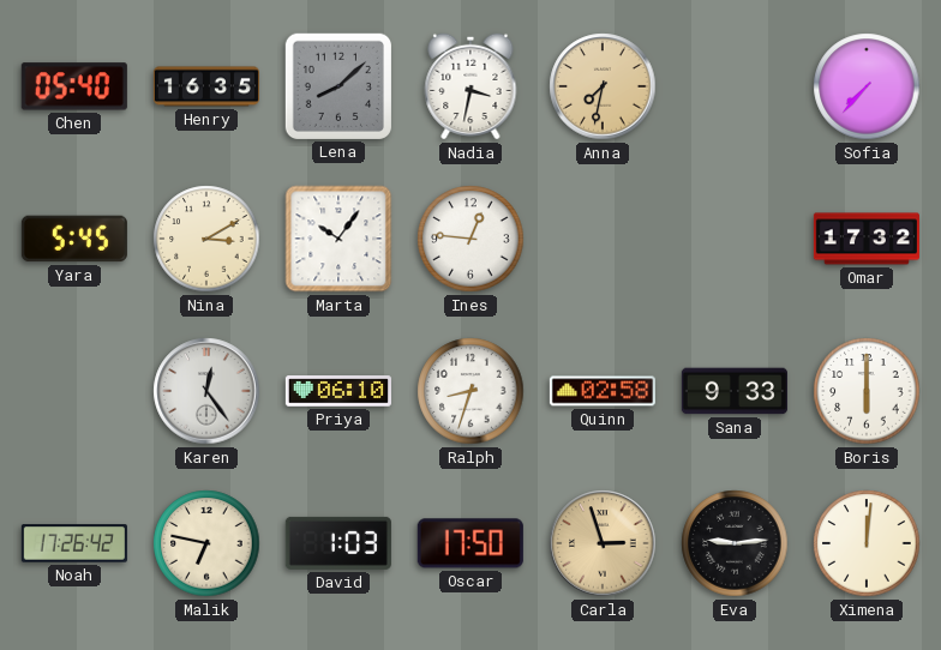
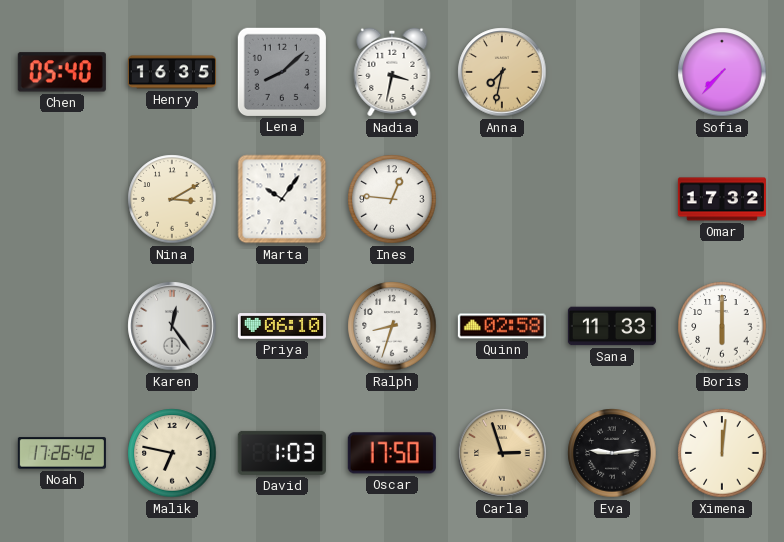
Yara: 5:45 -> none
Sana: 9:33 -> 11:33
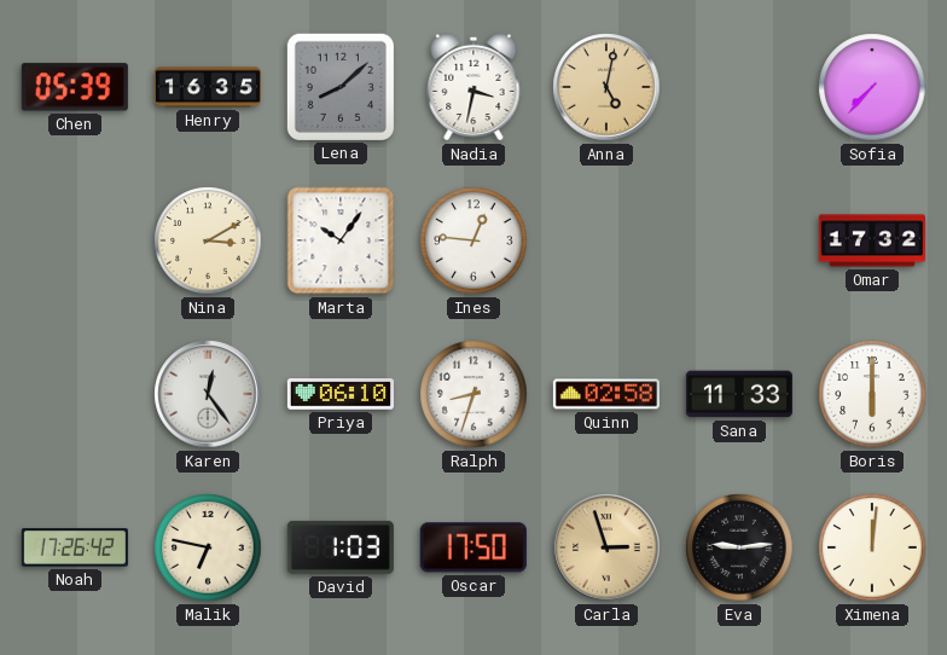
Chen: 05:40 -> 05:39
Anna: 7:32 -> 5:02
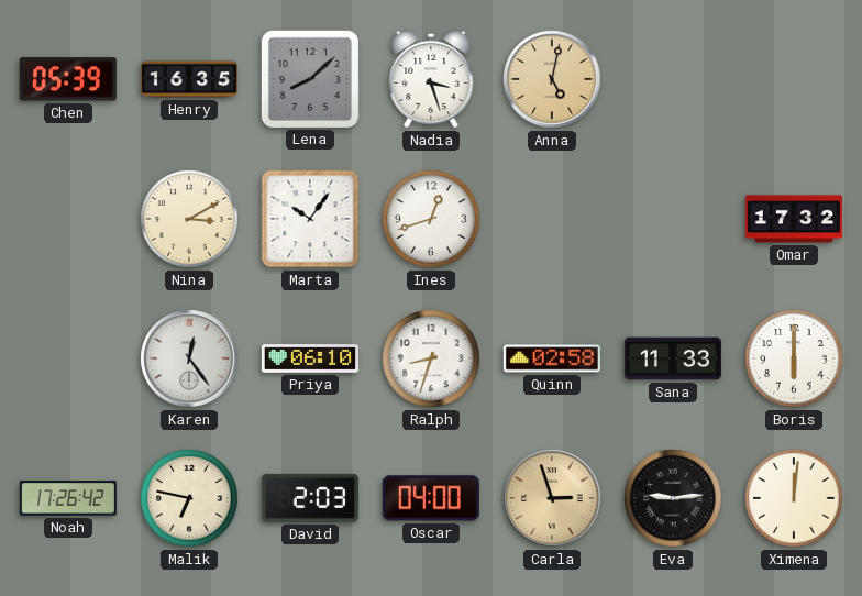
Nadia: 3:32 -> 3:27
Sofia: 7:37 -> none
Ines: 12:46 -> 12:42
David: 1:03 -> 2:03
Oscar: 17:50 -> 04:00
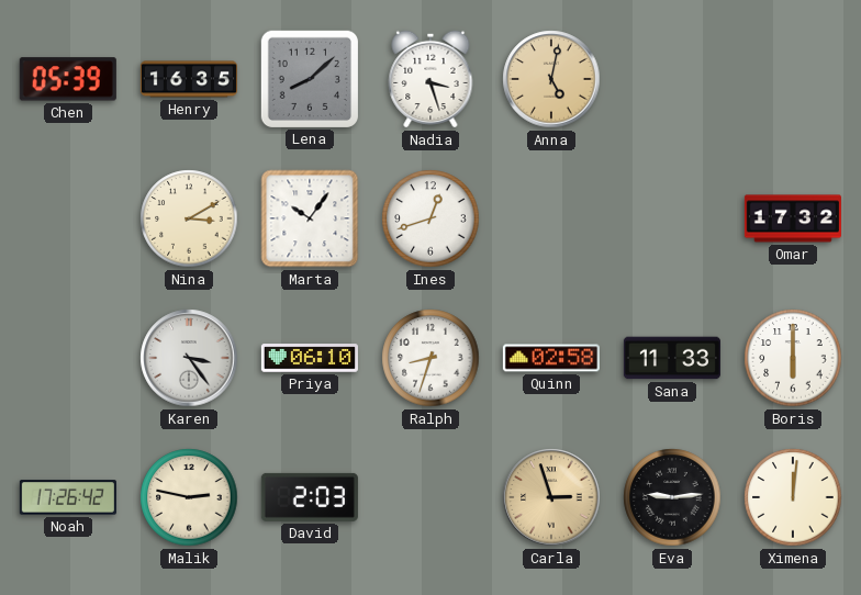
Karen: 12:24 -> 3:24
Malik: 6:47 -> 2:47
Oscar: 04:00 -> none
